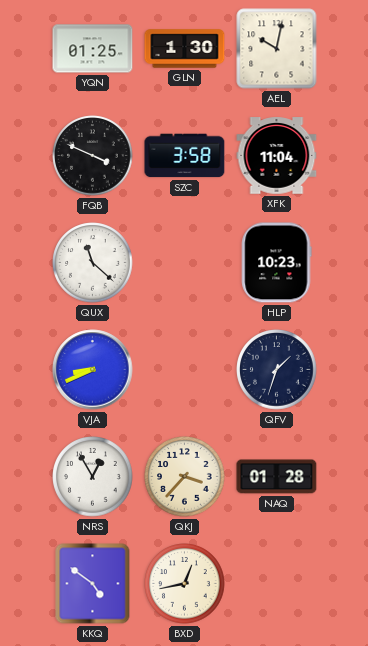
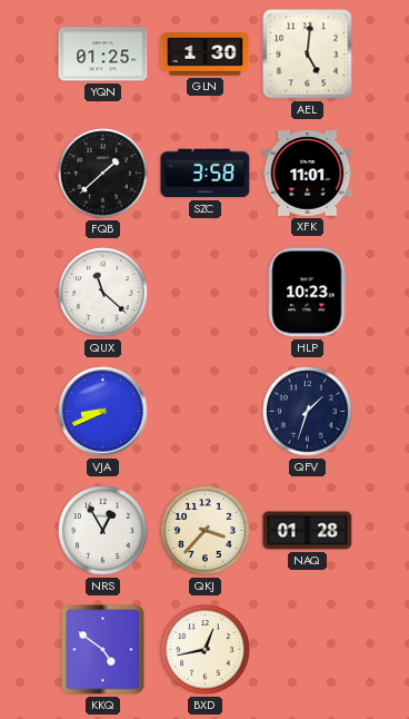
AEL: 10:02 -> 5:01
FQB: 3:49 -> 1:38
XFK: 11:04 -> 11:01
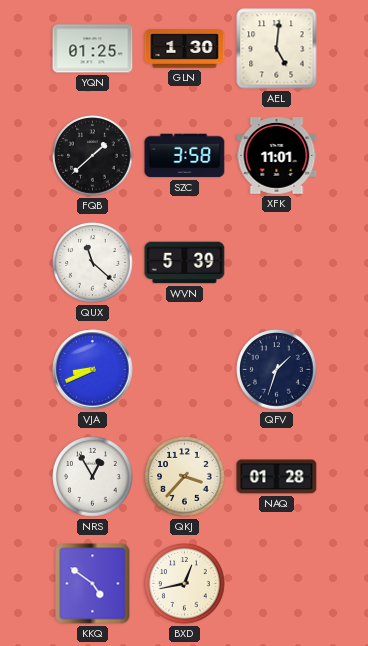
WVN: none -> 5:39
HLP: 10:23 -> none
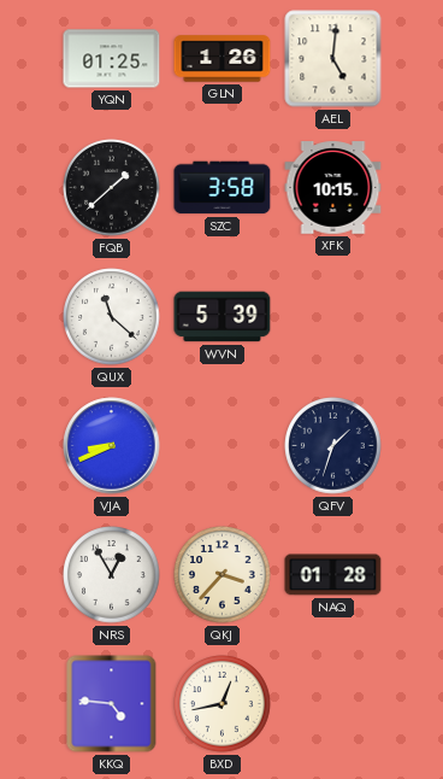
GLN: 1:30 -> 1:26
XFK: 11:01 -> 10:15
KKQ: 4:51 -> 4:46
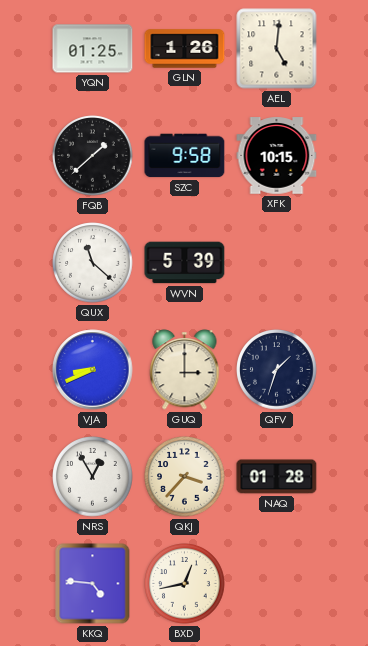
SZC: 3:58 -> 9:58
GUQ: none -> 3:00
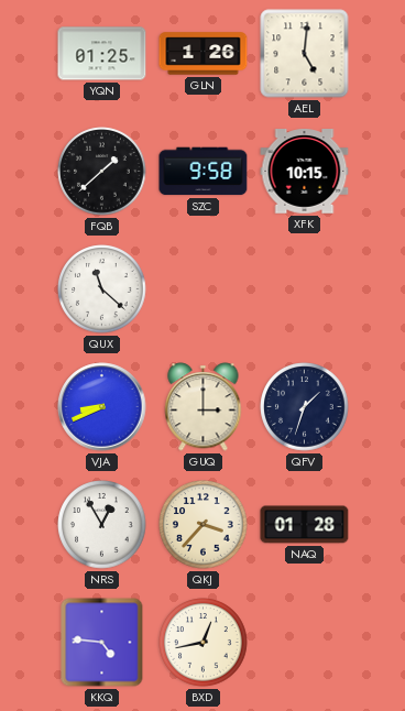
WVN: 5:39 -> none
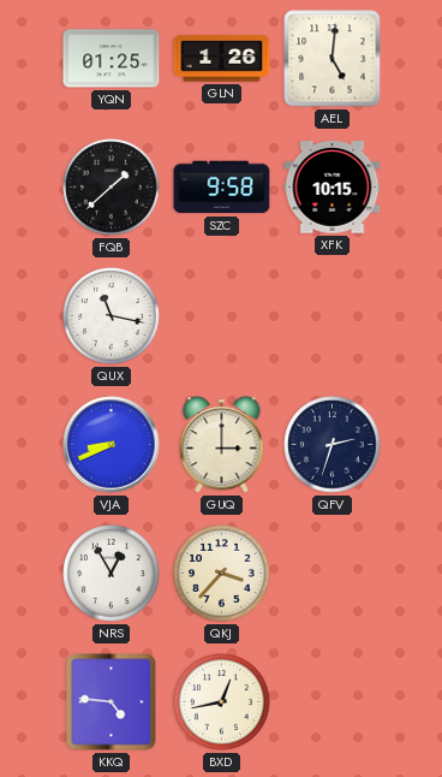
QUX: 11:22 -> 11:17
QFV: 1:33 -> 2:33
NAQ: 01:28 -> none
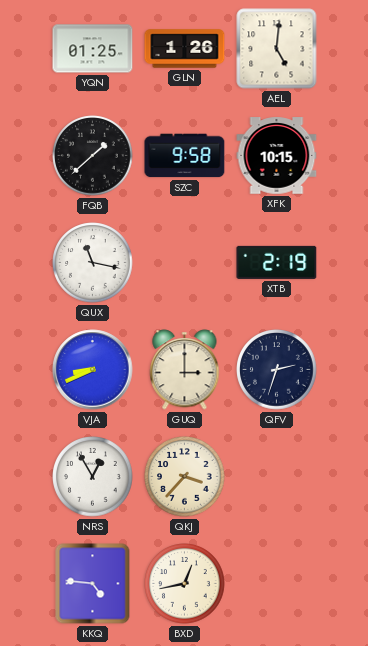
XTB: none -> 2:19
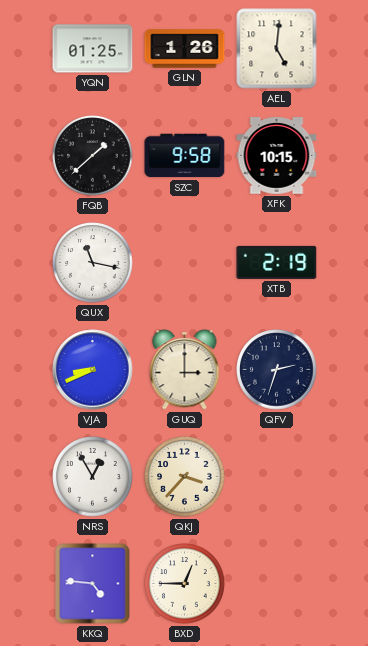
BXD: 12:43 -> 12:45
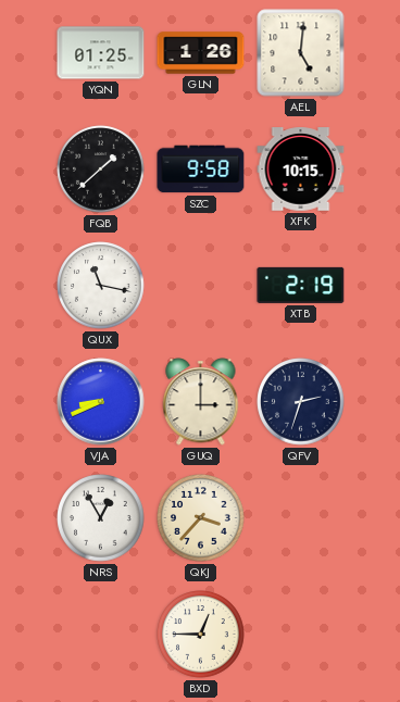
KKQ: 4:46 -> none
